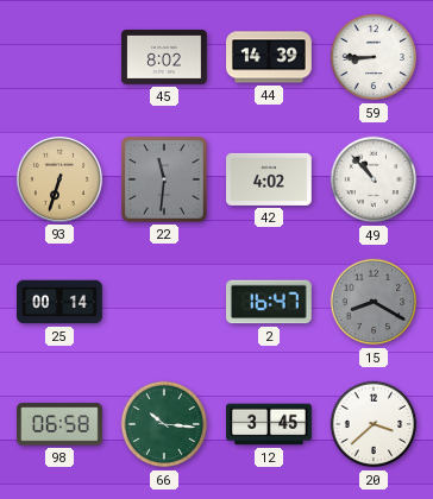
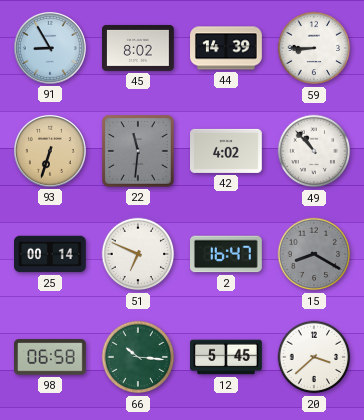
91: none -> 8:55
51: none -> 6:49
12: 3:45 -> 5:45
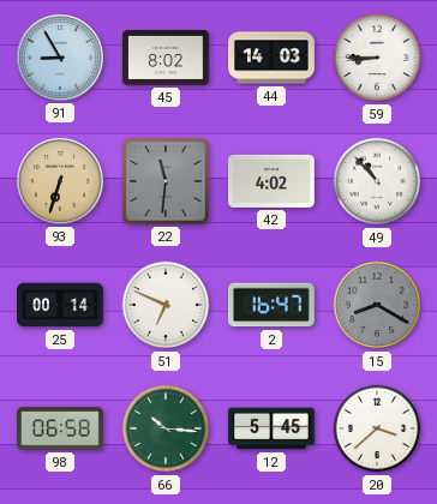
44: 14:39 -> 14:03
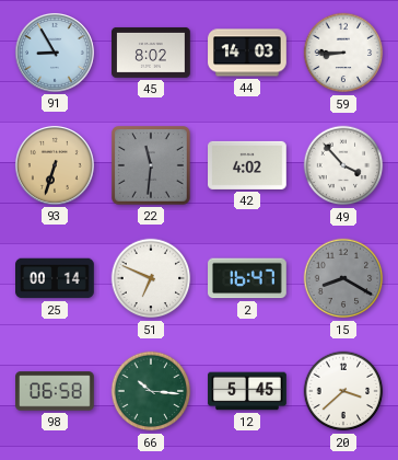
49: 10:53 -> 3:53
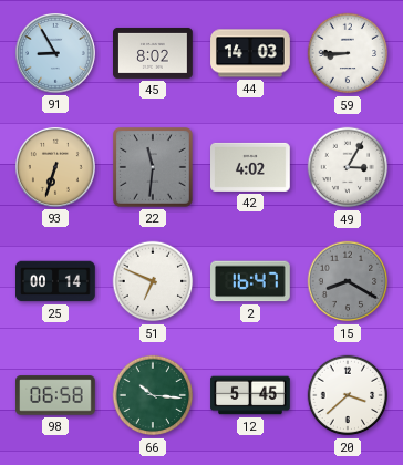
49: 3:53 -> 3:05
